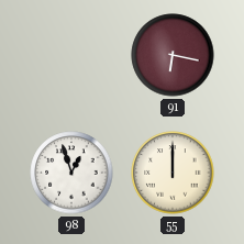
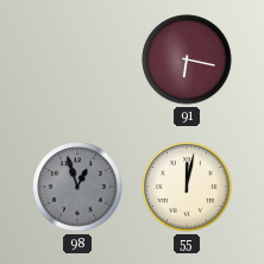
98 dial: white -> grey
55: 12:00 -> 12:02
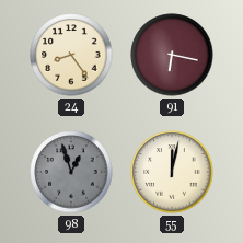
24: none -> 8:24
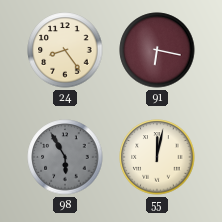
98: 12:57 -> 5:55
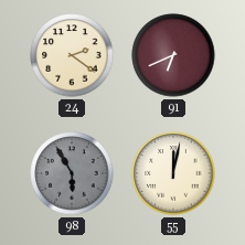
24: 8:24 -> 2:21
91: 6:17 -> 6:41
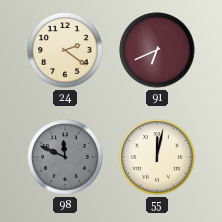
98: 5:55 -> 11:49
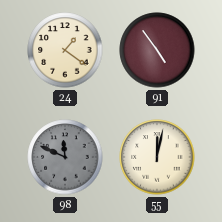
24: 2:21 -> 1:21
91: 6:41 -> 4:54
